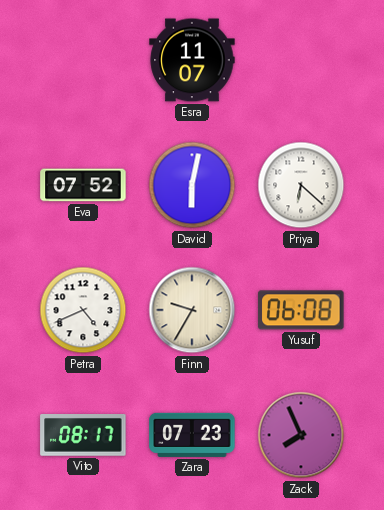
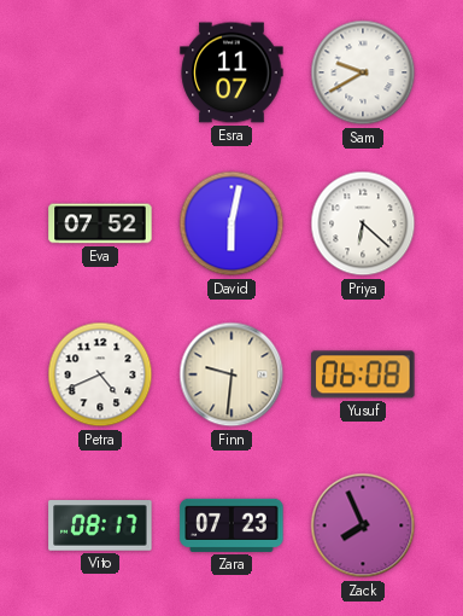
Sam: none -> 9:40
Finn: 9:35 -> 9:31
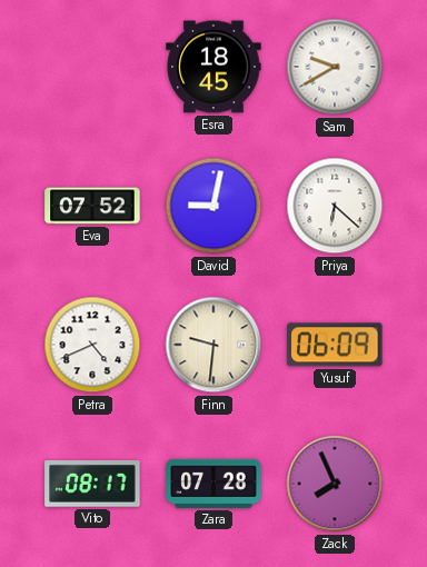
Esra: 11:07 -> 18:45
David: 6:02 -> 9:02
Yusuf: 06:08 -> 06:09
Zara: 07:23 -> 07:28
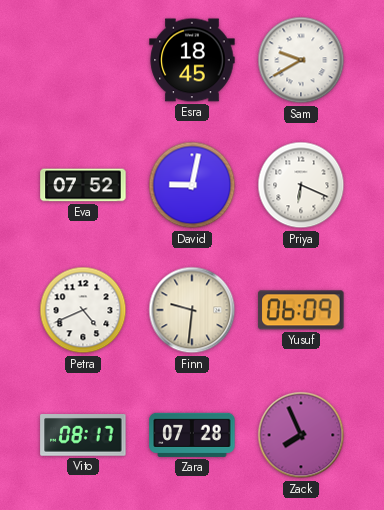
Priya: 6:22 -> 6:19
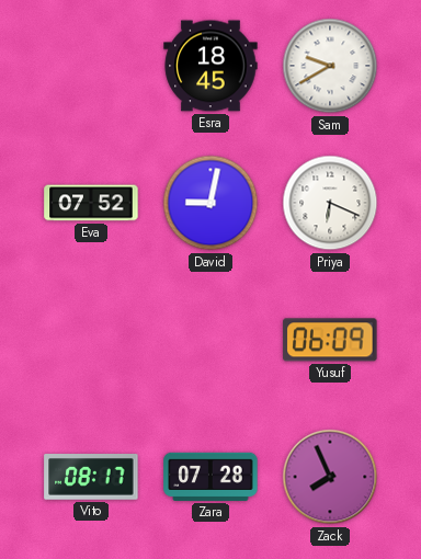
Petra: 4:41 -> none
Finn: 9:31 -> none
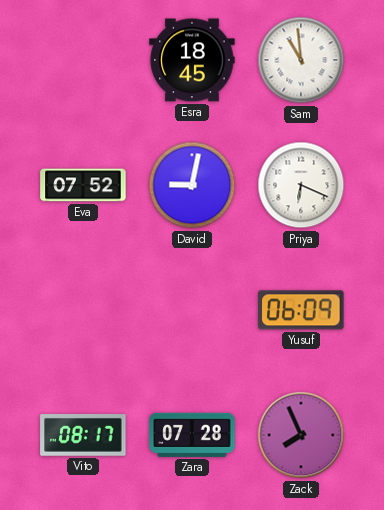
Sam: 9:40 -> 10:59
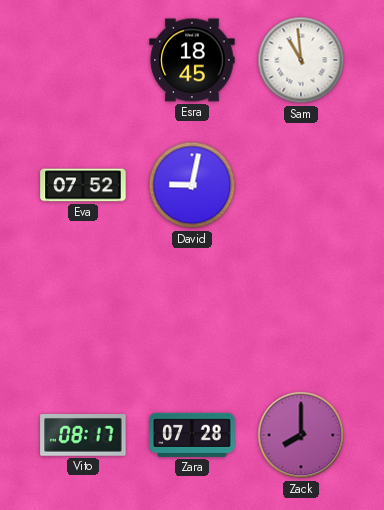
Priya: 6:19 -> none
Yusuf: 06:09 -> none
Zack: 7:56 -> 8:00
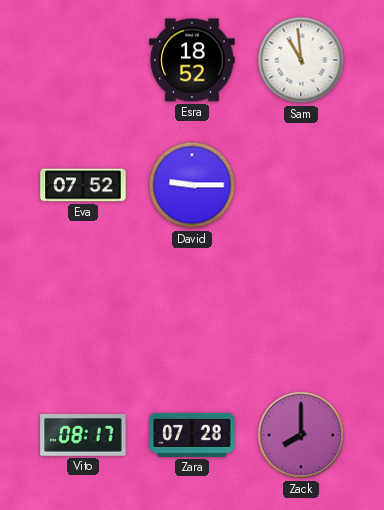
Esra: 18:45 -> 18:52
David: 9:02 -> 9:15
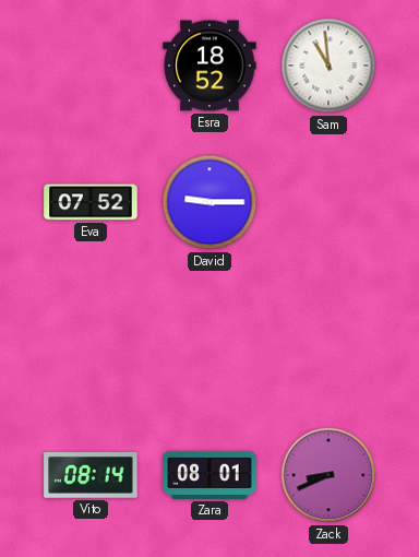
Vito: 08:17 -> 08:14
Zara: 07:28 -> 08:01
Zack: 8:00 -> 8:41
